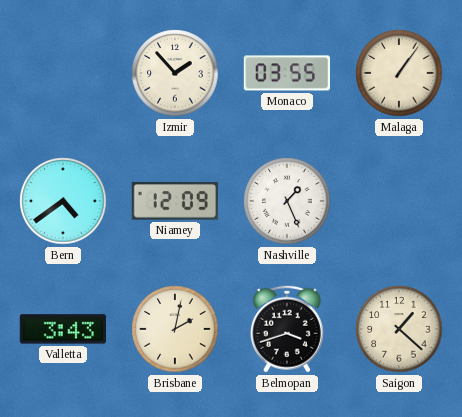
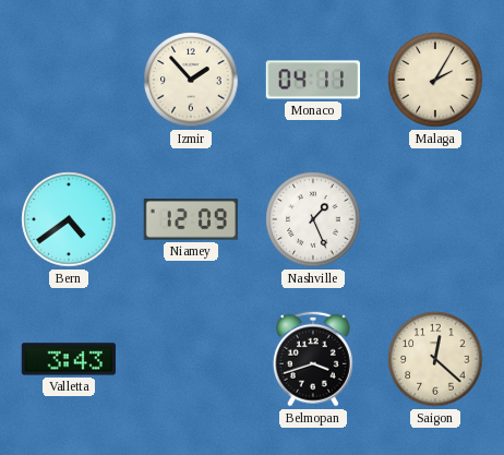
Monaco: 03:55 -> 04:11
Malaga: 1:06 -> 2:05
Brisbane: 2:02 -> none
Saigon: 1:22 -> 12:22
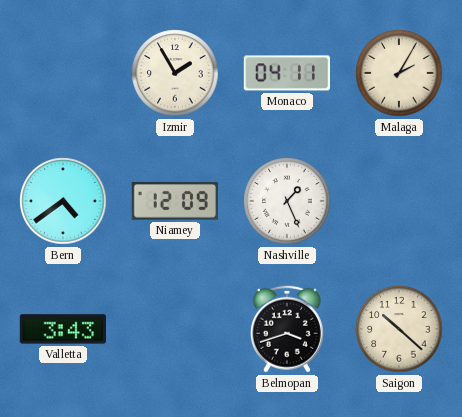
Izmir: 1:53 -> 1:55
Saigon: 12:22 -> 10:22
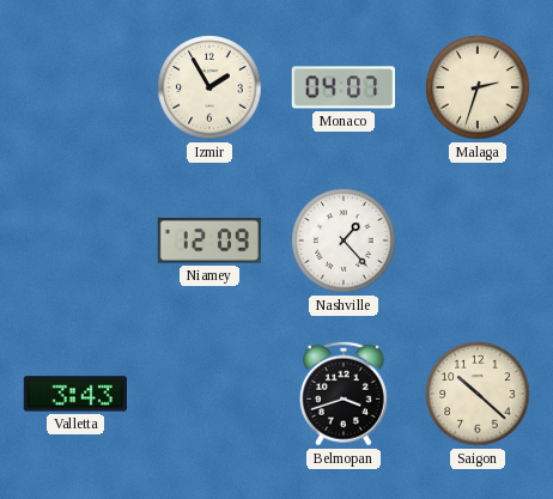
Monaco: 04:11 -> 04:07
Malaga: 2:05 -> 2:33
Bern: 4:39 -> none
Nashville: 1:26 -> 1:23
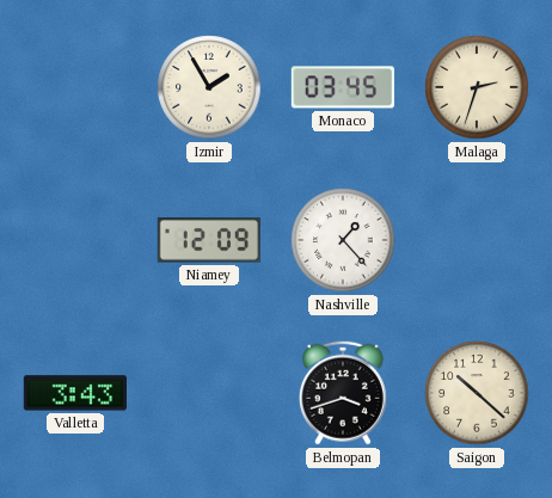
Monaco: 04:07 -> 03:45
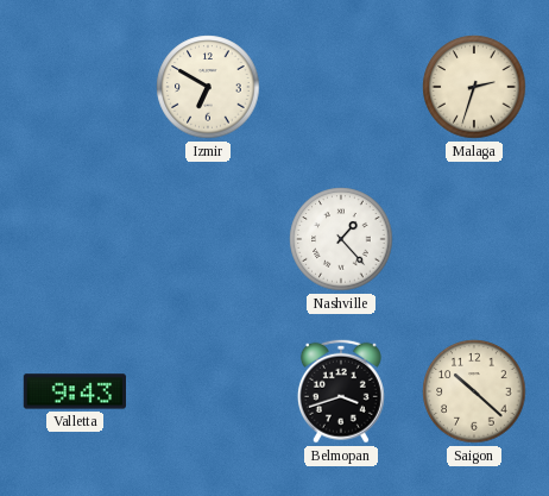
Izmir: 1:55 -> 6:50
Monaco: 03:45 -> none
Niamey: 12:09 -> none
Valletta: 3:43 -> 9:43
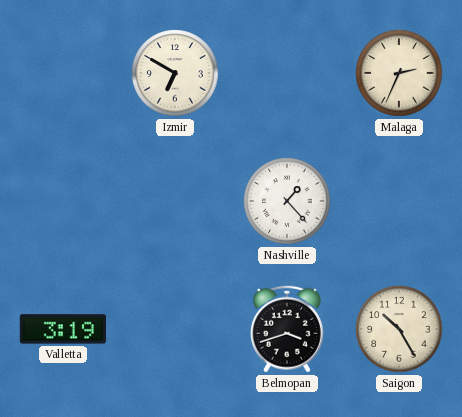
Malaga: 2:33 -> 2:34
Valletta: 9:43 -> 3:19
Saigon: 10:22 -> 10:25
